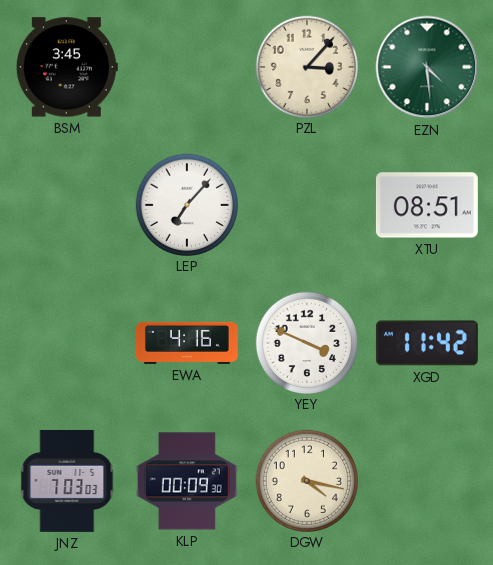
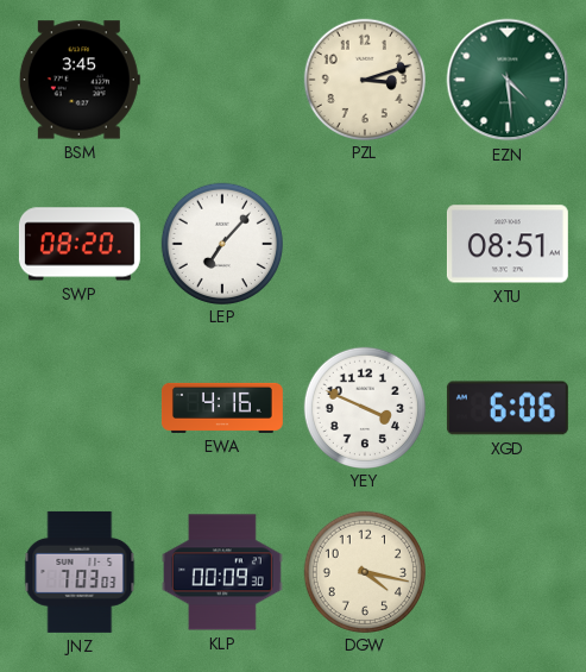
PZL: 3:07 -> 3:12
SWP: none -> 08:20
XGD: 11:42 -> 6:06
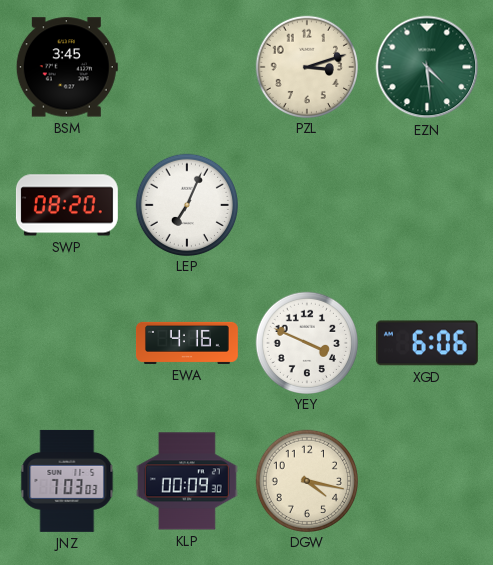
LEP: 7:07 -> 7:04
XTU: 08:51 -> none
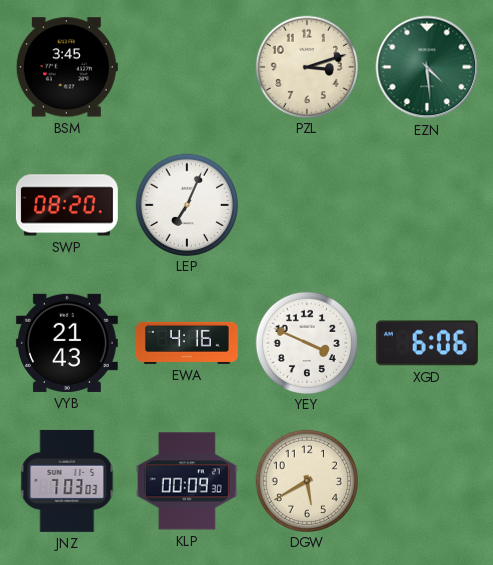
VYB: none -> 21:43
DGW: 4:17 -> 5:40
